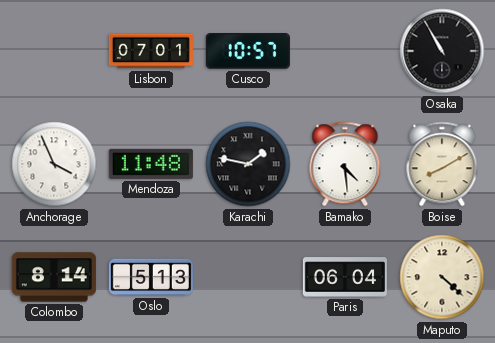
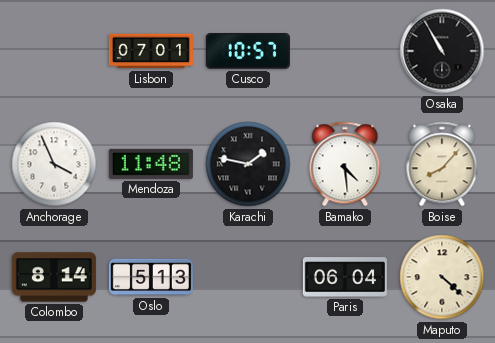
Boise: 8:10 -> 8:07
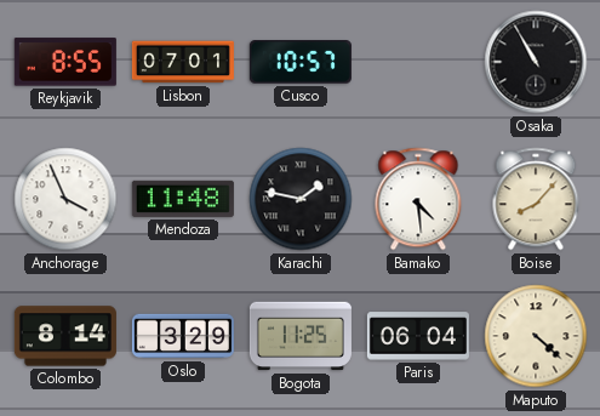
Reykjavik: none -> 8:55
Oslo: 5:13 -> 3:29
Bogota: none -> 11:25
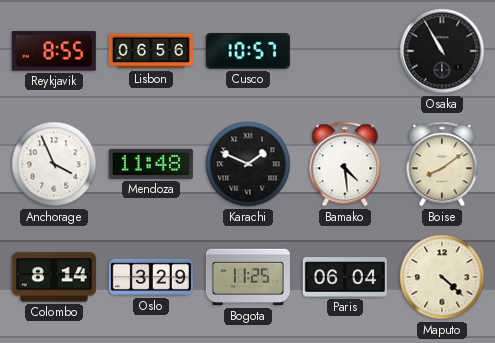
Lisbon: 07:01 -> 06:56
Karachi: 1:47 -> 1:49
Boise: 8:07 -> 8:09
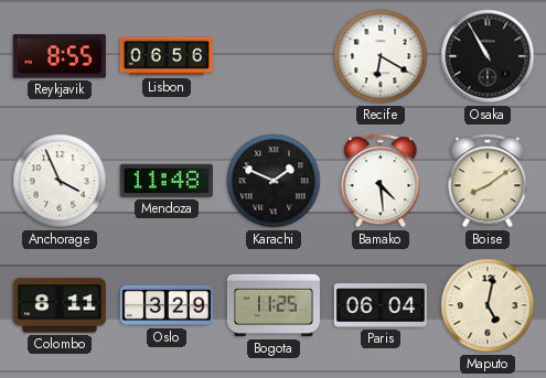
Cusco: 10:57 -> none
Recife: none -> 6:20
Colombo: 8:14 -> 8:11
Maputo: 4:22 -> 5:02
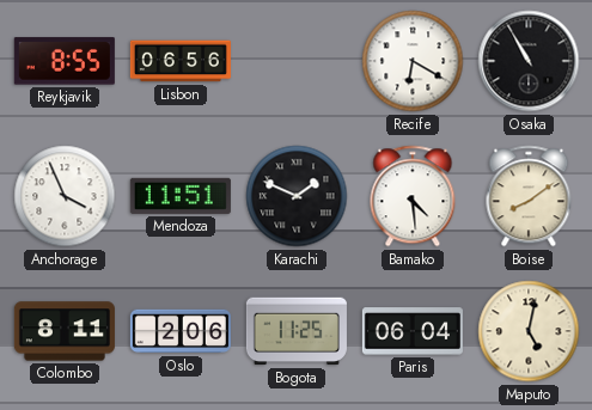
Mendoza: 11:48 -> 11:51
Oslo: 3:29 -> 2:06
